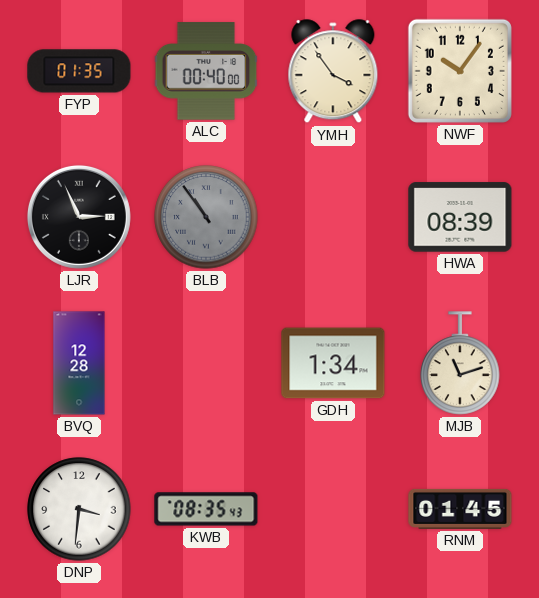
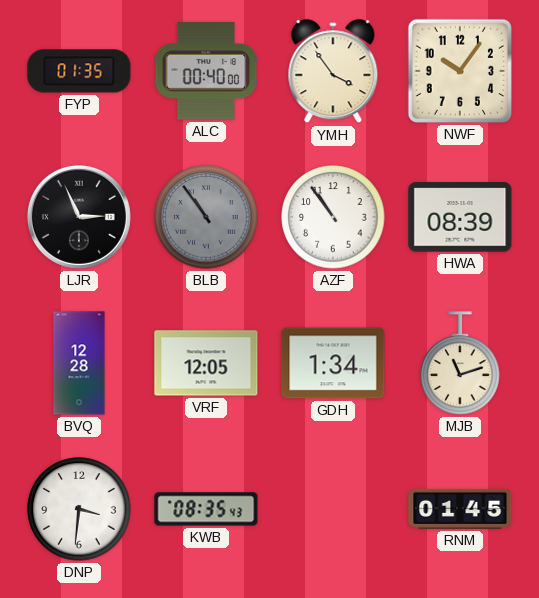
AZF: none -> 10:54
VRF: none -> 12:05
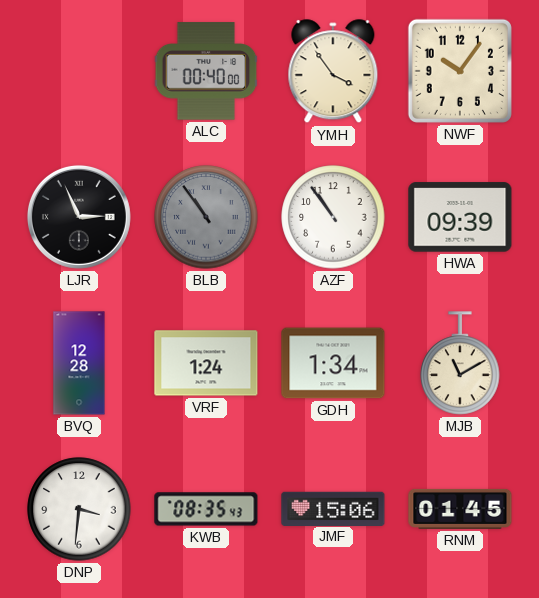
FYP: 01:35 -> none
HWA: 08:39 -> 09:39
VRF: 12:05 -> 1:24
MJB: 11:12 -> 11:10
JMF: none -> 15:06
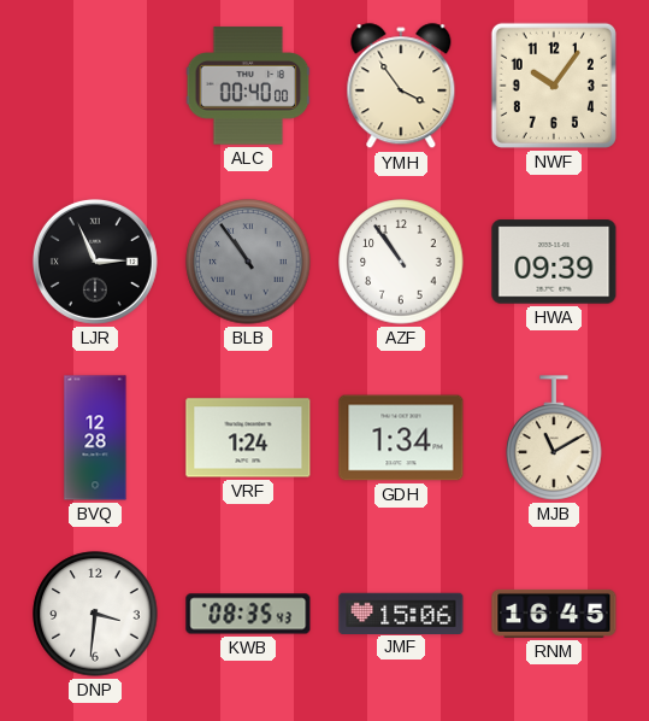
RNM: 01:45 -> 16:45
